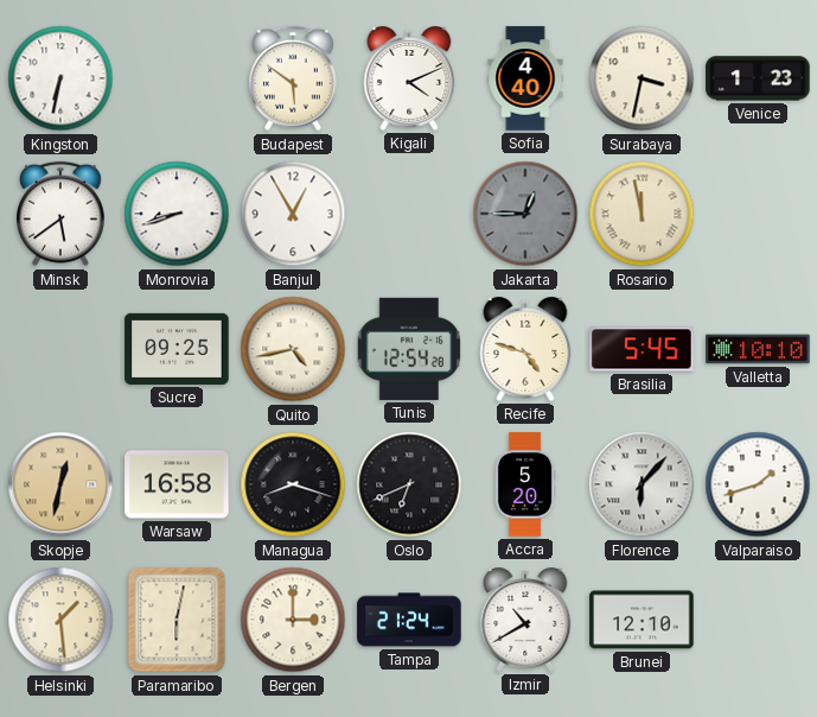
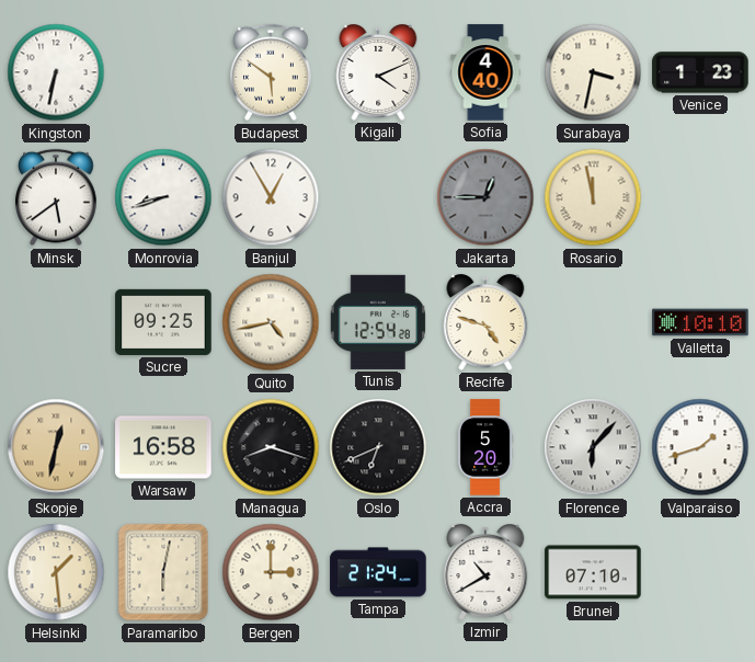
Brasilia: 5:45 -> none
Brunei: 12:10 -> 07:10
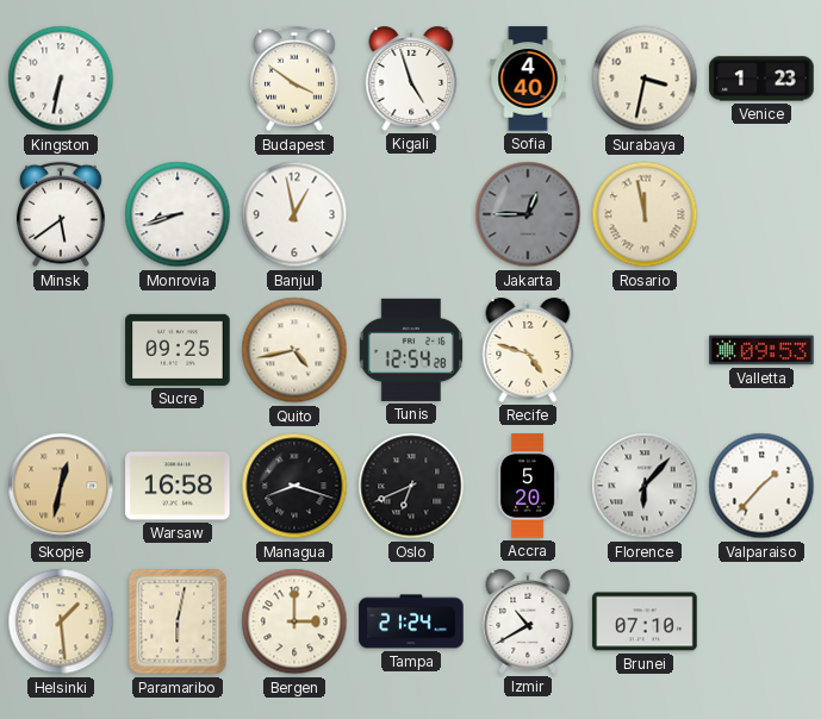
Budapest: 5:51 -> 3:51
Kigali: 4:11 -> 4:57
Banjul: 12:55 -> 12:58
Valletta: 10:10 -> 09:53
Valparaiso: 1:42 -> 1:37
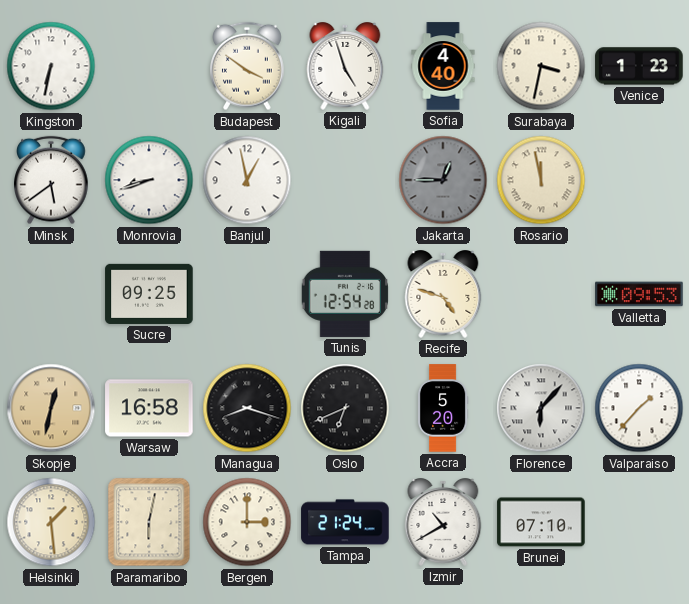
Quito: 4:43 -> none
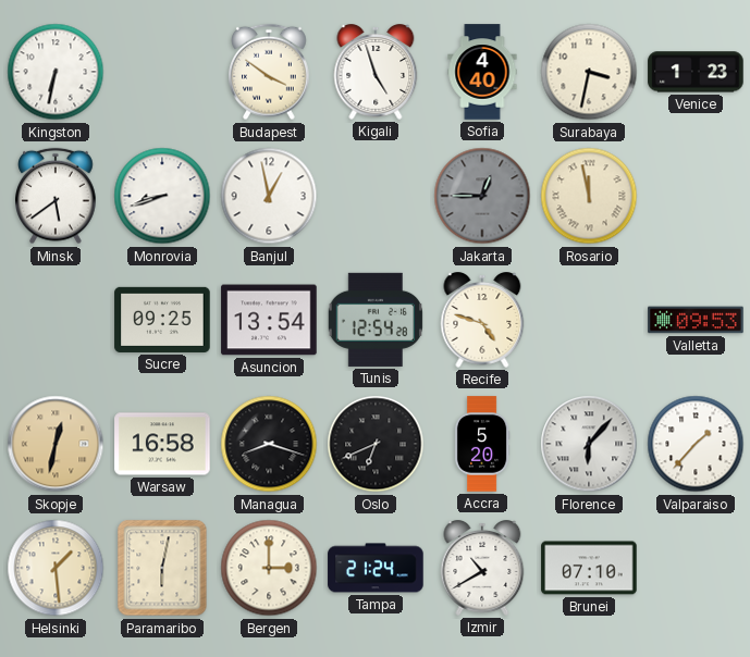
Asuncion: none -> 13:54
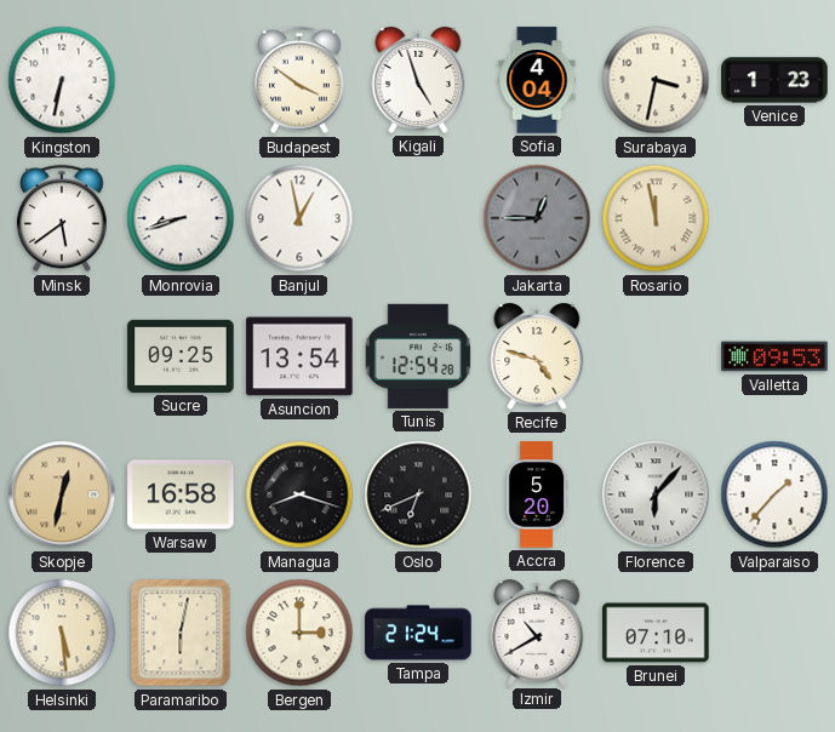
Sofia: 4:40 -> 4:04
Helsinki: 1:29 -> 5:29
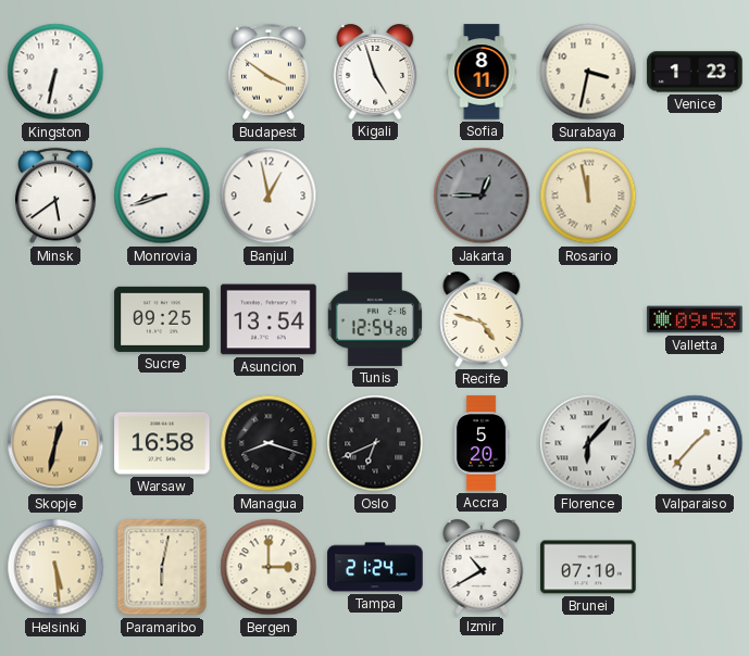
Sofia: 4:04 -> 8:11
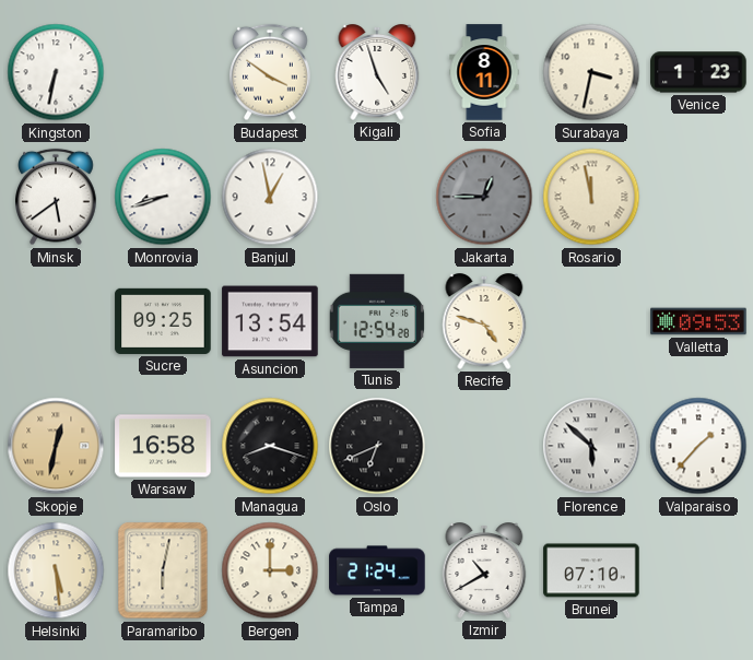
Accra: 5:20 -> none
Florence: 6:07 -> 5:52
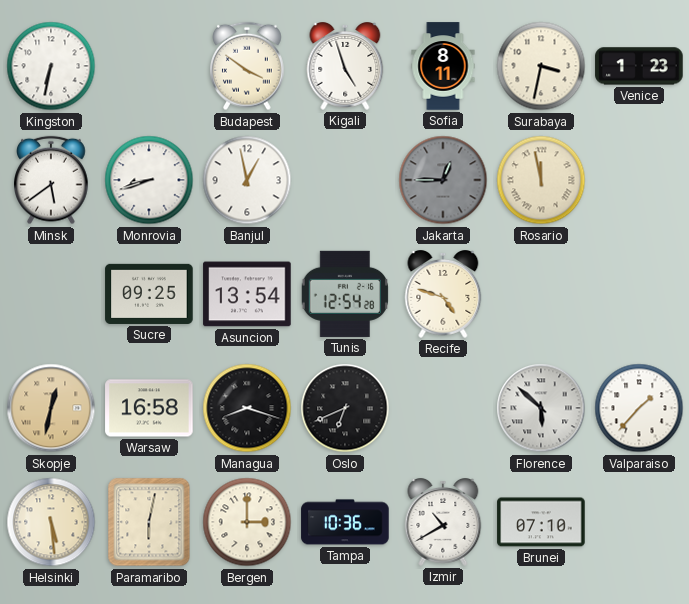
Valletta: 09:53 -> none
Tampa: 21:24 -> 10:36
